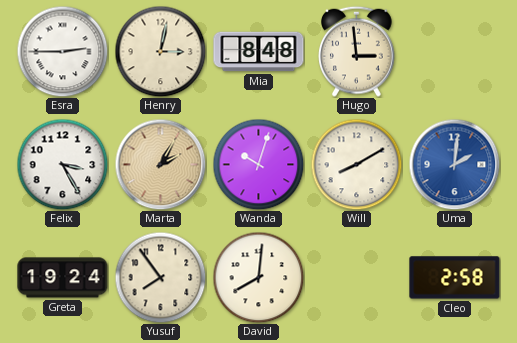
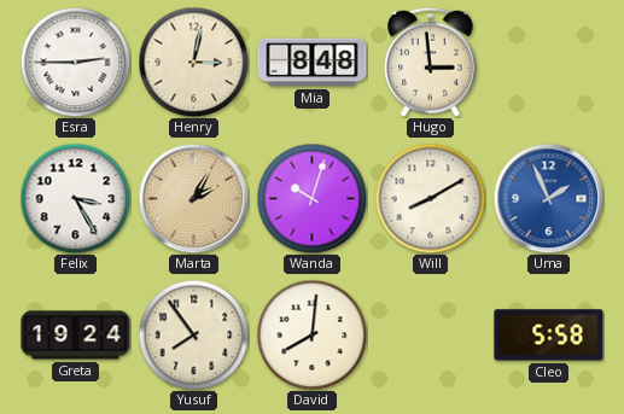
Uma: 2:01 -> 1:56
Cleo: 2:58 -> 5:58
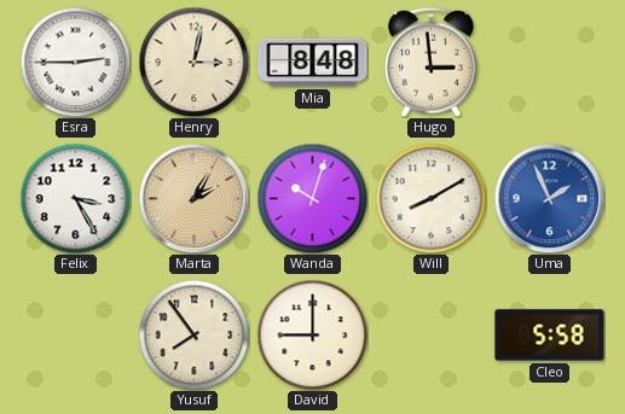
Greta: 19:24 -> none
David: 8:01 -> 9:00
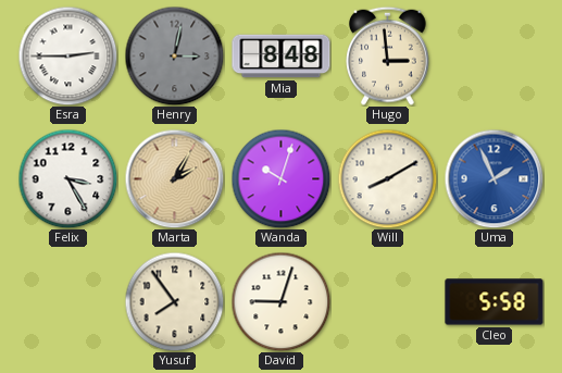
Henry dial: cream -> grey
David: 9:00 -> 9:03
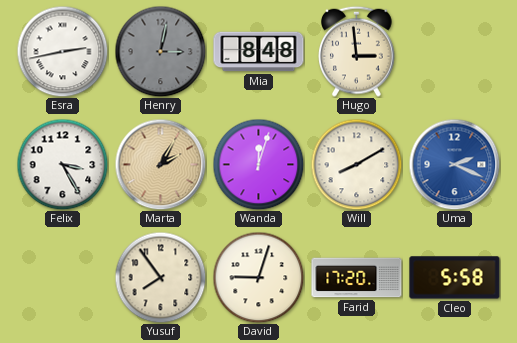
Esra: 2:45 -> 2:43
Wanda: 10:03 -> 12:03
Uma: 1:56 -> 2:19
Farid: none -> 17:20
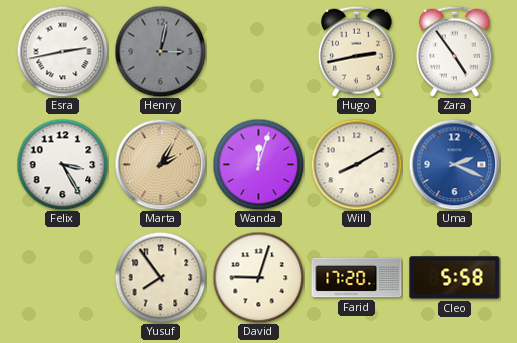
Mia: 8:48 -> none
Hugo: 2:59 -> 2:43
Zara: none -> 4:54
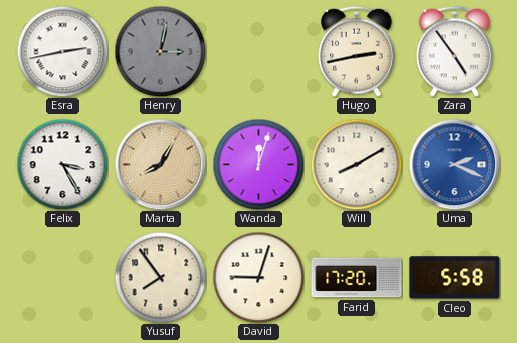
Marta: 2:05 -> 8:05
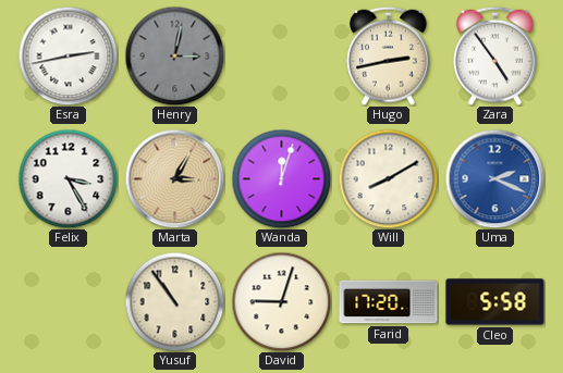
Marta: 8:05 -> 3:05
Yusuf: 7:54 -> 10:54
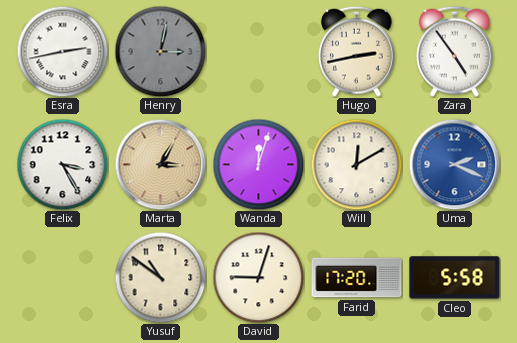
Will: 8:10 -> 12:10
Yusuf: 10:54 -> 10:51
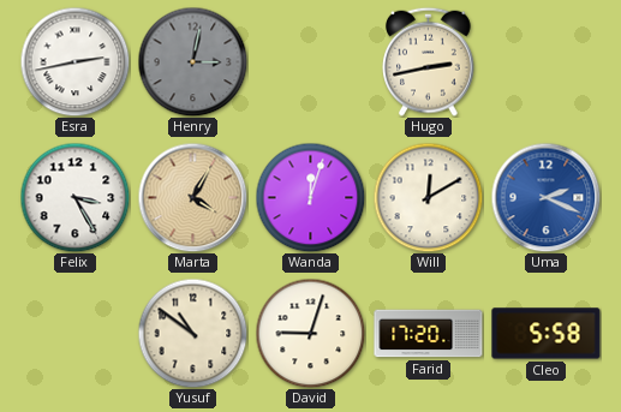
Zara: 4:54 -> none
Marta: 3:05 -> 4:05
